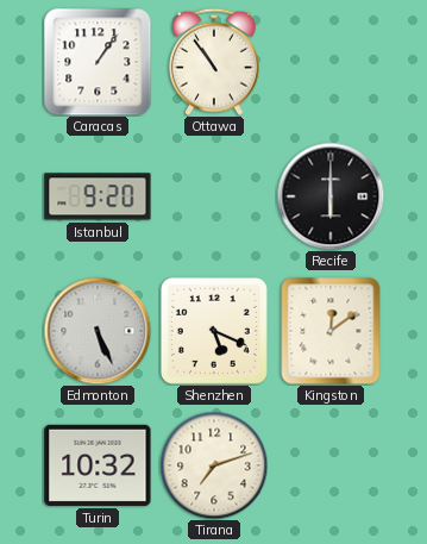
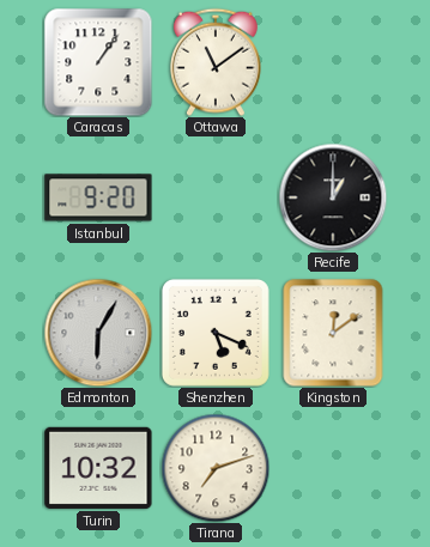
Ottawa: 10:54 -> 11:09
Recife: 6:00 -> 1:00
Edmonton: 5:26 -> 6:05
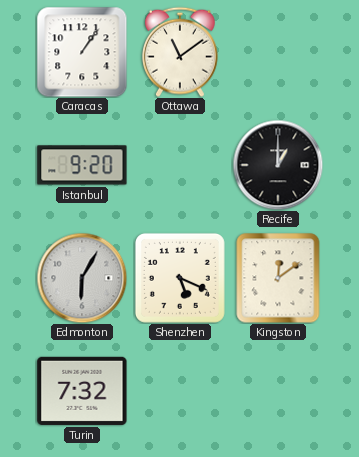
Turin: 10:32 -> 7:32
Tirana: 7:12 -> none
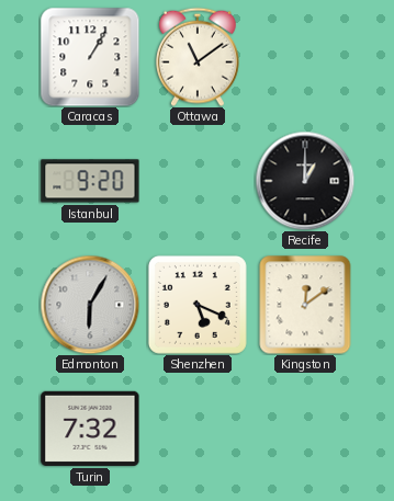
Caracas: 1:06 -> 1:05
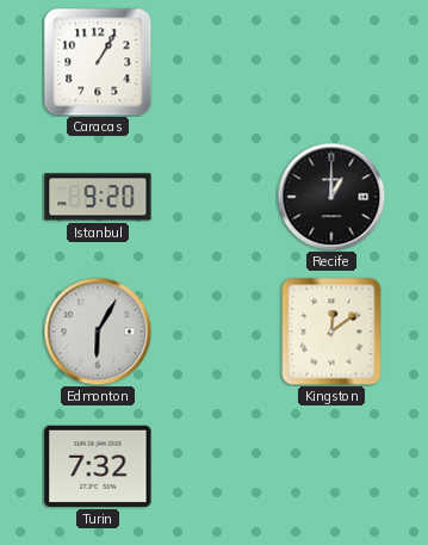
Ottawa: 11:09 -> none
Shenzhen: 5:19 -> none
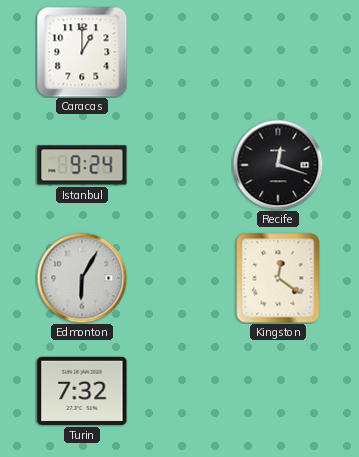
Caracas: 1:05 -> 1:00
Istanbul: 9:20 -> 9:24
Recife: 1:00 -> 12:18
Kingston: 12:09 -> 12:21
